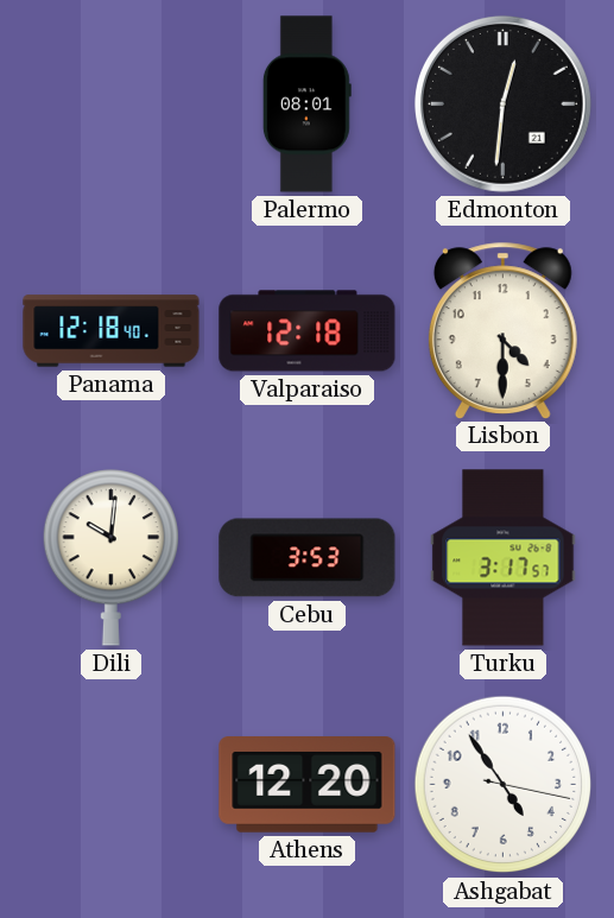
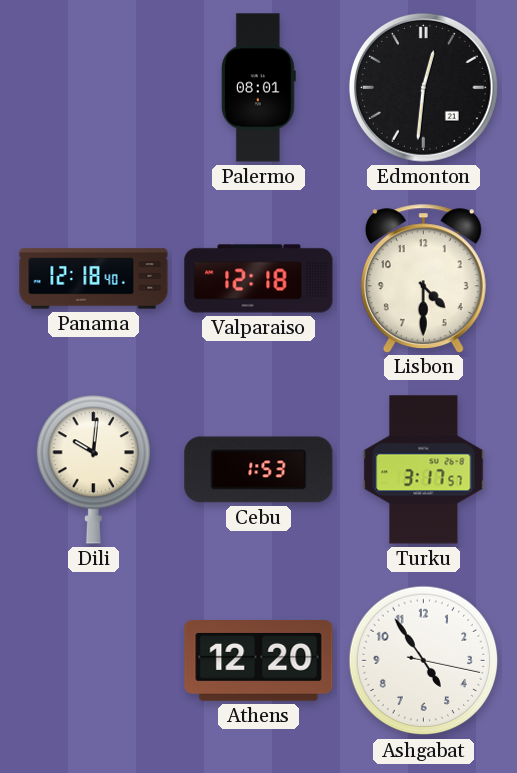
Cebu: 3:53 -> 1:53
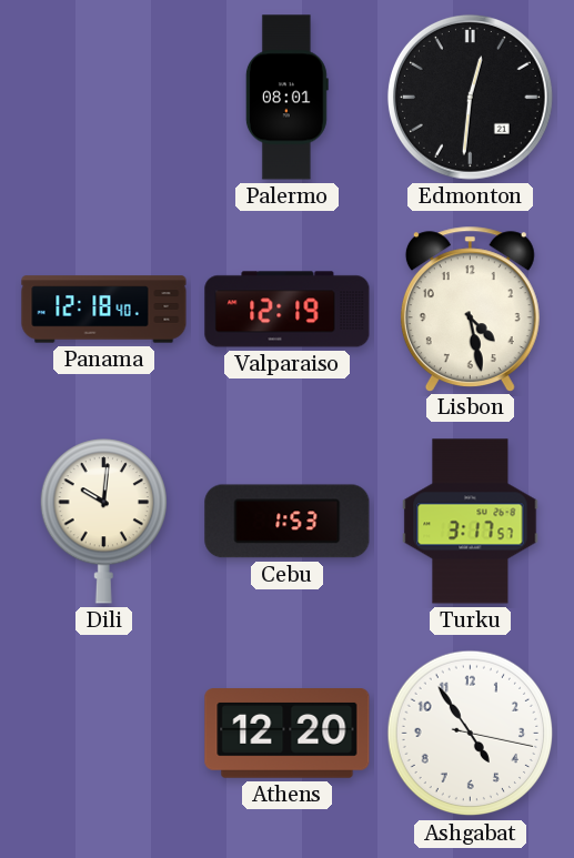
Valparaiso: 12:18 -> 12:19
Lisbon: 4:30 -> 4:28
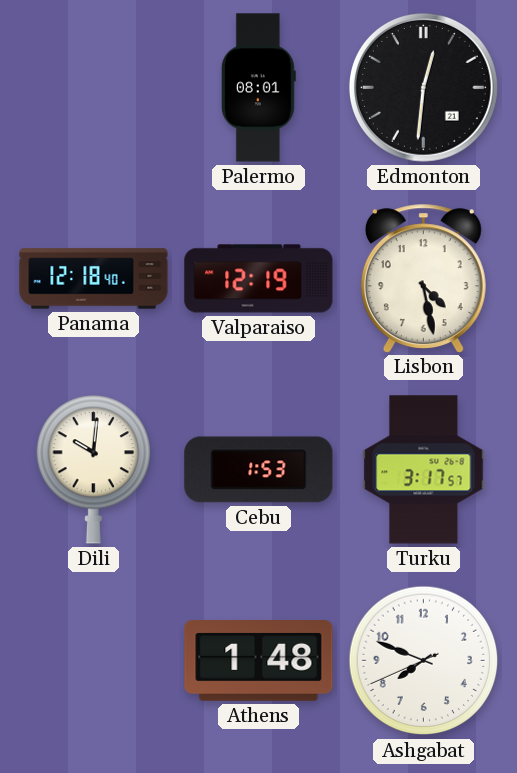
Athens: 12:20 -> 1:48
Ashgabat: 4:54 -> 7:48
